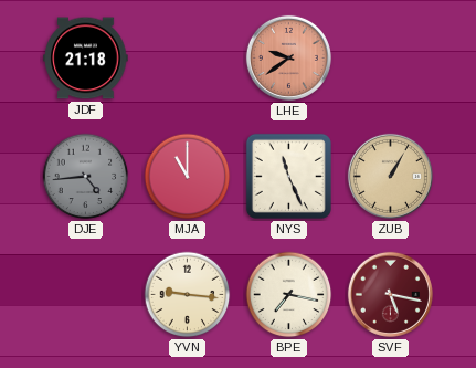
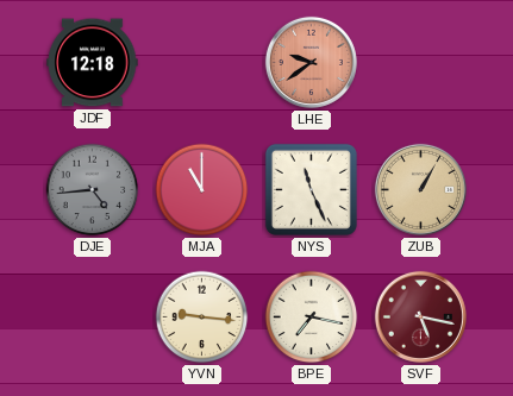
JDF: 21:18 -> 12:18
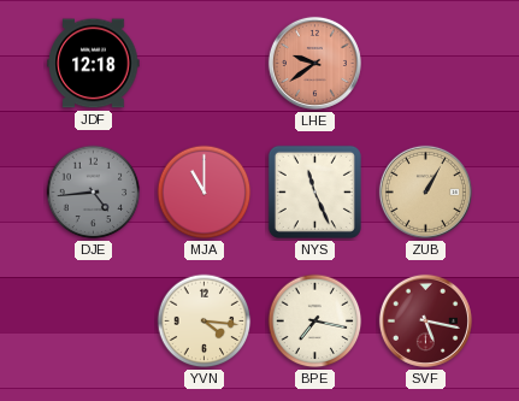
YVN: 9:16 -> 4:16
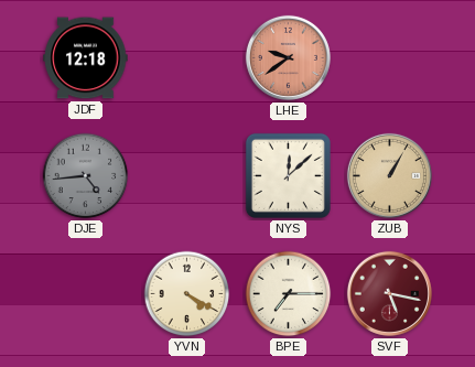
MJA: 11:00 -> none
NYS: 11:26 -> 12:08
YVN: 4:16 -> 4:20
BPE: 7:17 -> 7:15
